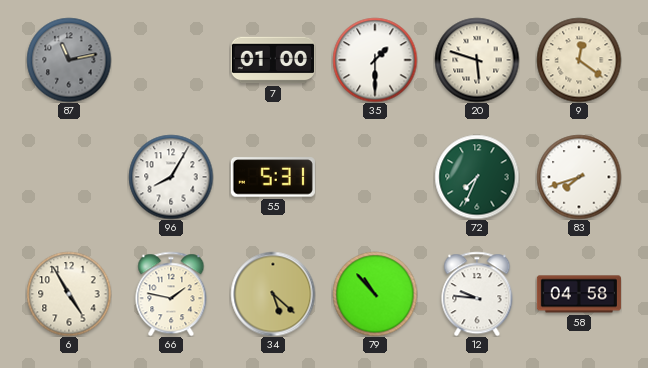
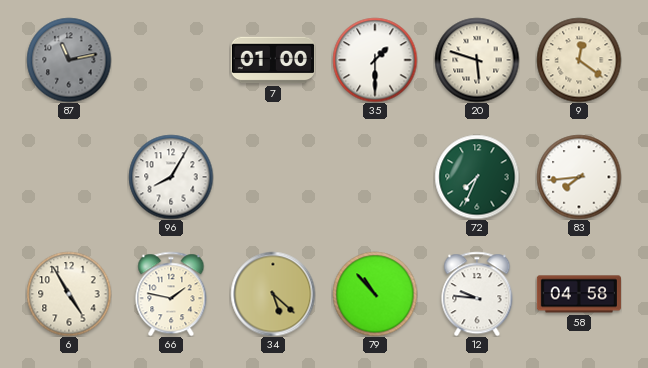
55: 5:31 -> none
83: 7:42 -> 7:44
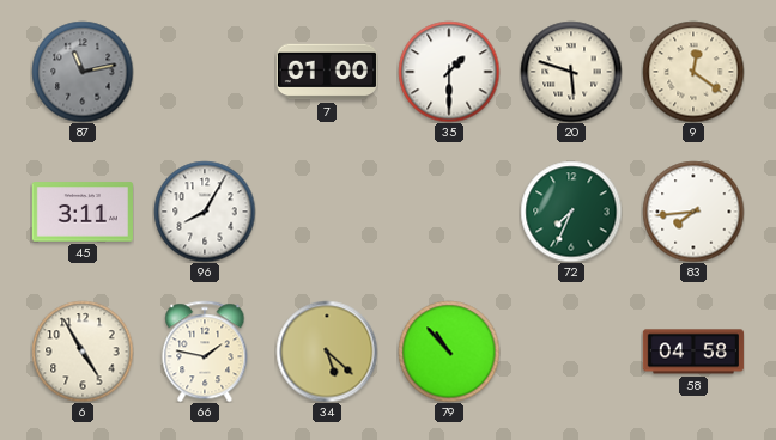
45: none -> 3:11
12: 9:46 -> none
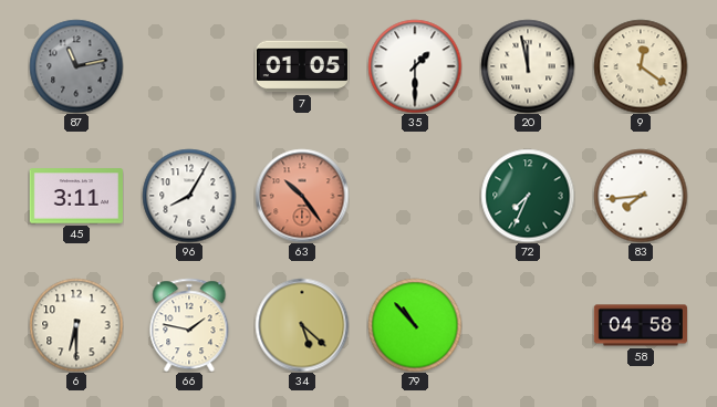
7: 01:00 -> 01:05
20: 5:48 -> 11:58
63: none -> 10:24
6: 4:55 -> 6:30
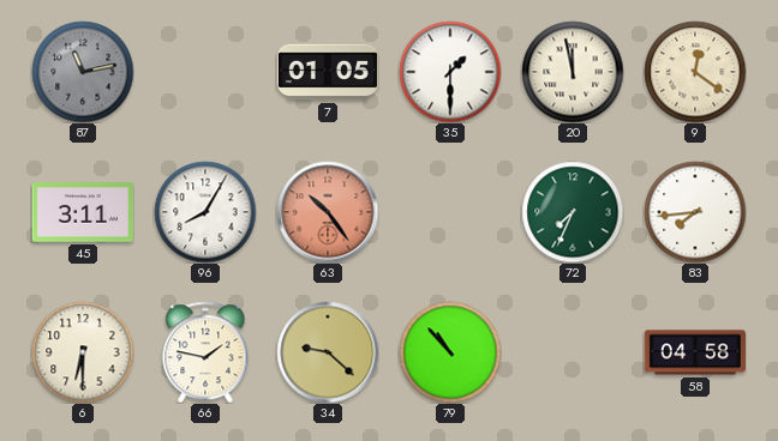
34: 5:22 -> 9:22
